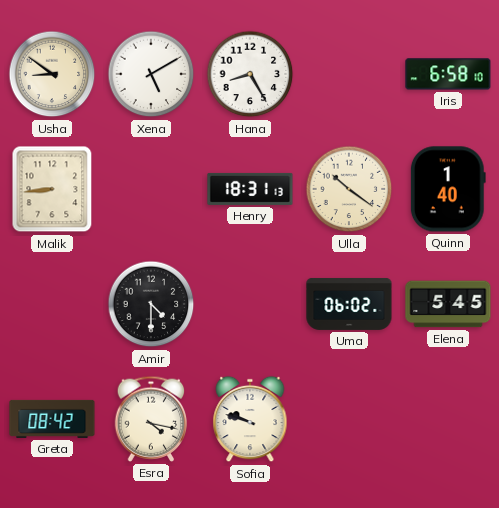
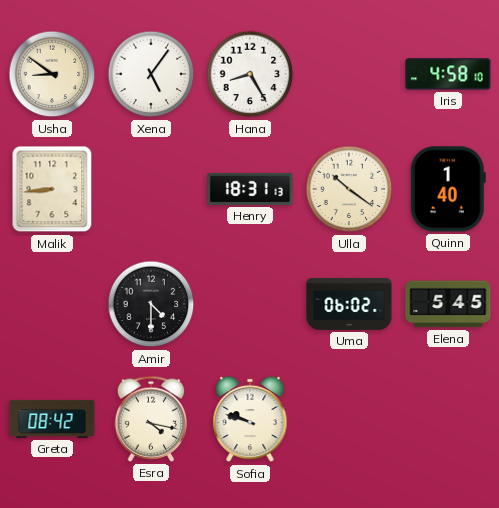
Xena: 5:10 -> 5:06
Iris: 6:58 -> 4:58
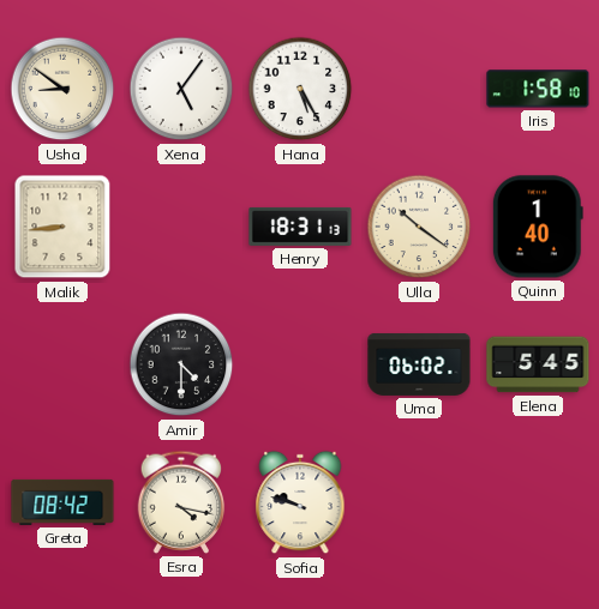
Hana: 8:25 -> 5:25
Iris: 4:58 -> 1:58
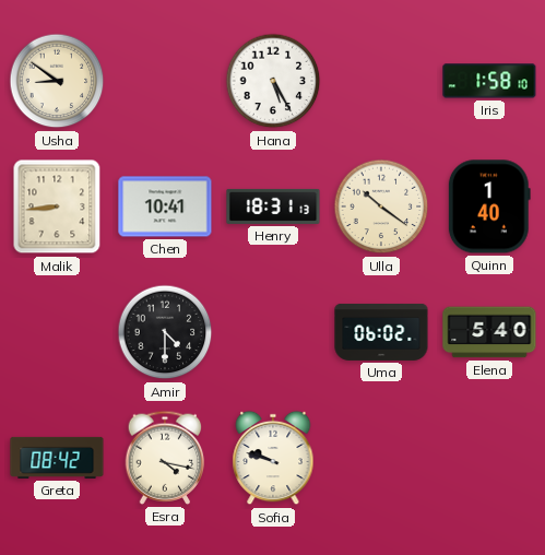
Xena: 5:06 -> none
Chen: none -> 10:41
Elena: 5:45 -> 5:40
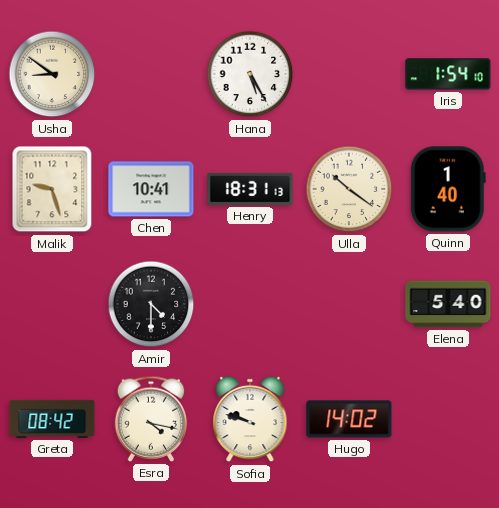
Iris: 1:58 -> 1:54
Malik: 8:44 -> 9:27
Uma: 06:02 -> none
Hugo: none -> 14:02
